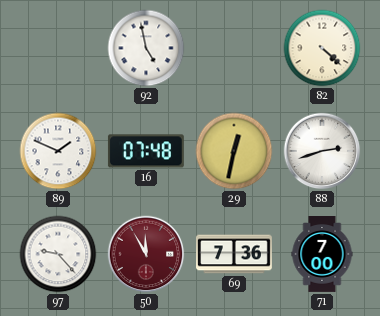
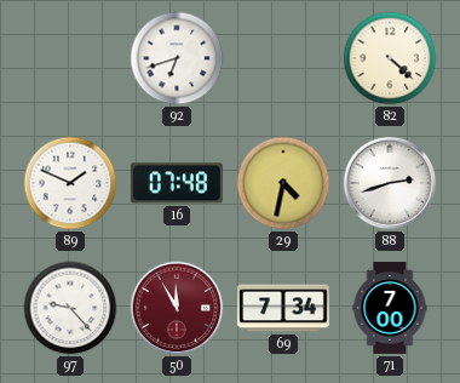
92: 4:58 -> 6:42
29: 12:32 -> 4:32
69: 7:36 -> 7:34
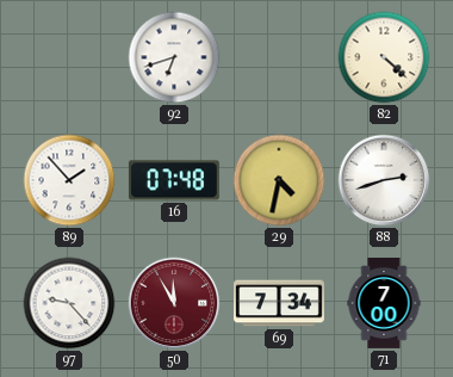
89: 1:49 -> 1:53
